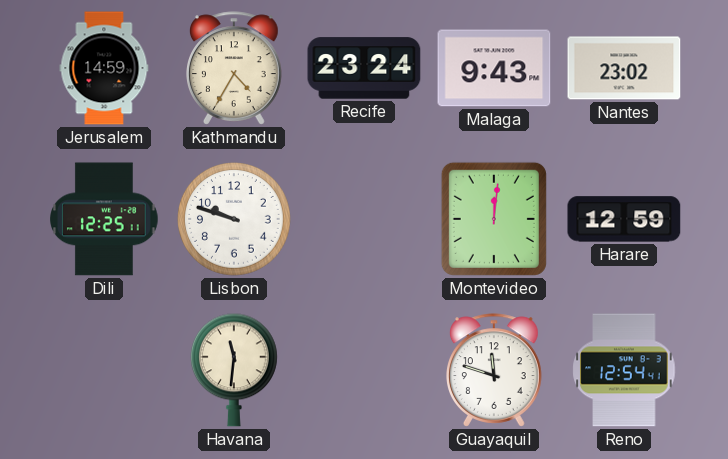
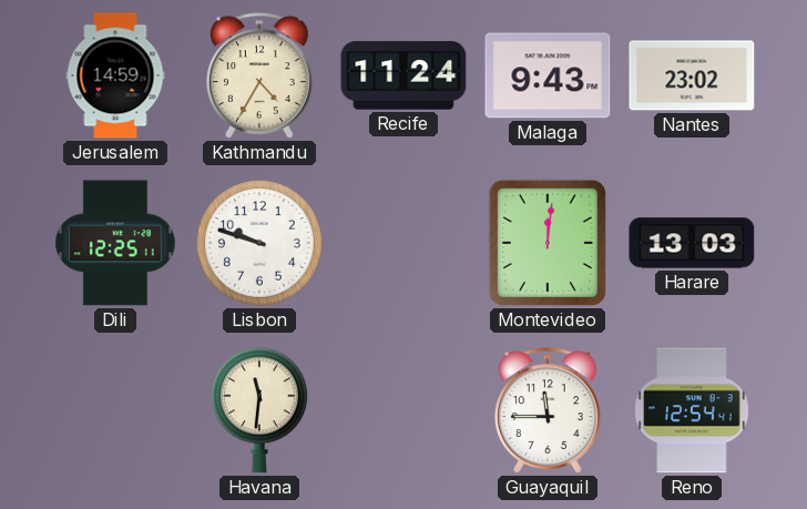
Recife: 23:24 -> 11:24
Harare: 12:59 -> 13:03
Guayaquil: 11:48 -> 11:45
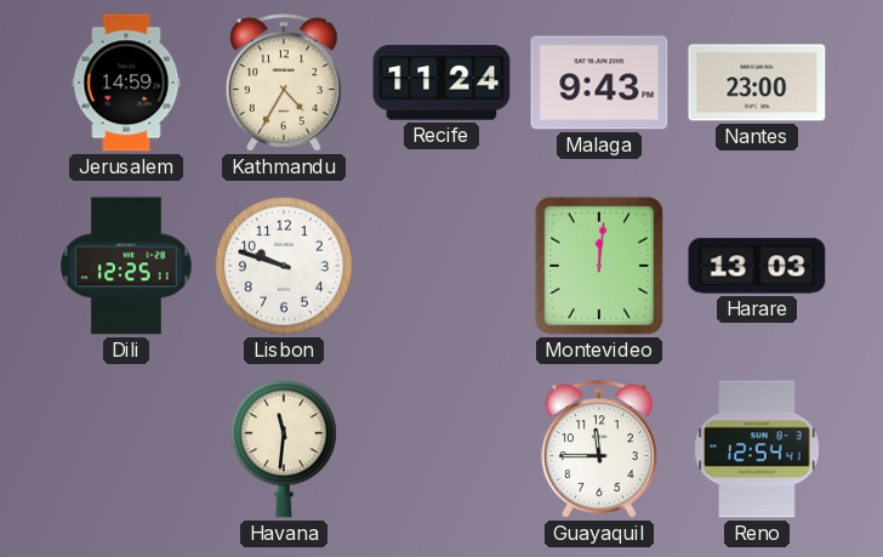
Nantes: 23:02 -> 23:00
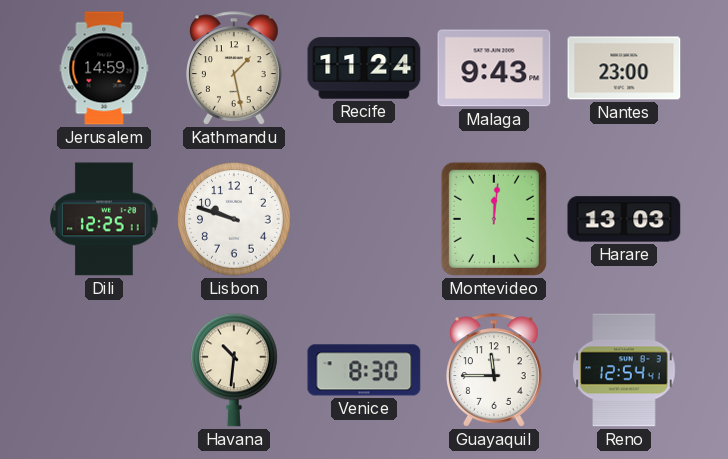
Kathmandu: 4:35 -> 1:28
Havana: 11:31 -> 10:31
Venice: none -> 8:30
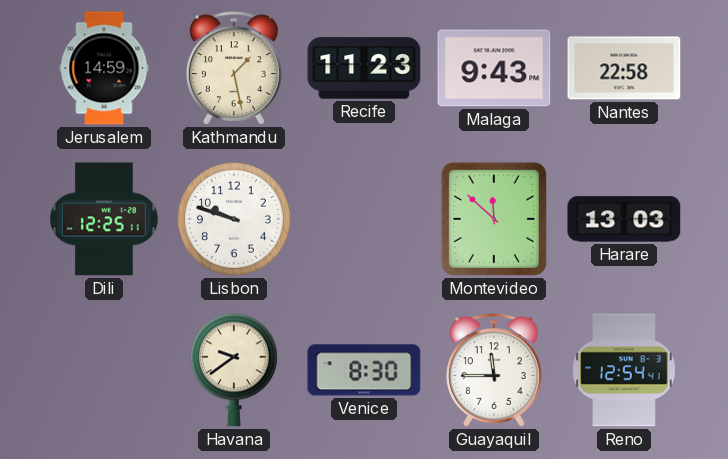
Recife: 11:24 -> 11:23
Nantes: 23:00 -> 22:58
Montevideo: 12:01 -> 11:52
Havana: 10:31 -> 9:39
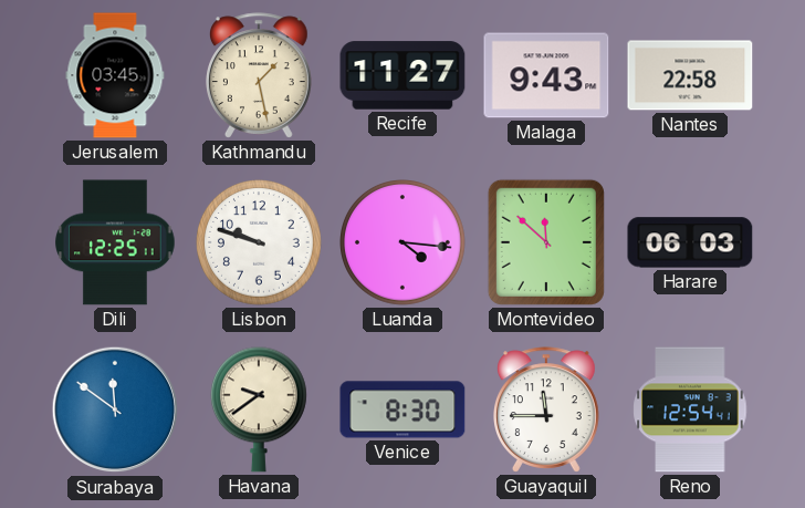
Jerusalem: 14:59 -> 03:45
Recife: 11:23 -> 11:27
Luanda: none -> 4:16
Harare: 13:03 -> 06:03
Surabaya: none -> 11:51
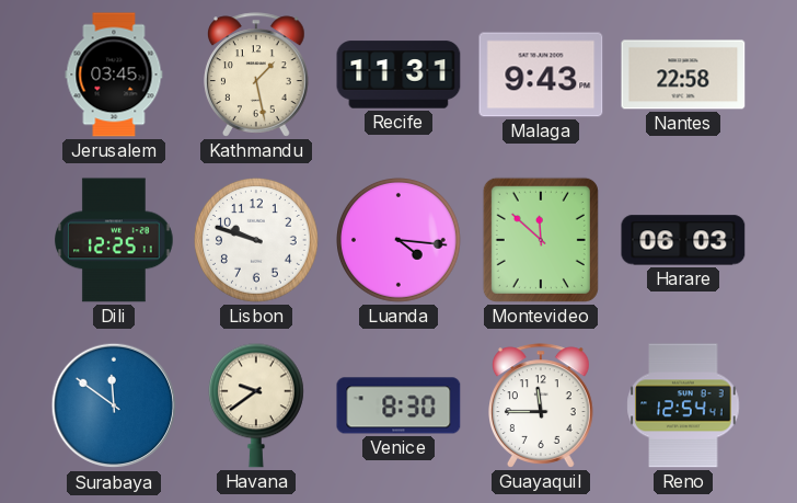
Recife: 11:27 -> 11:31
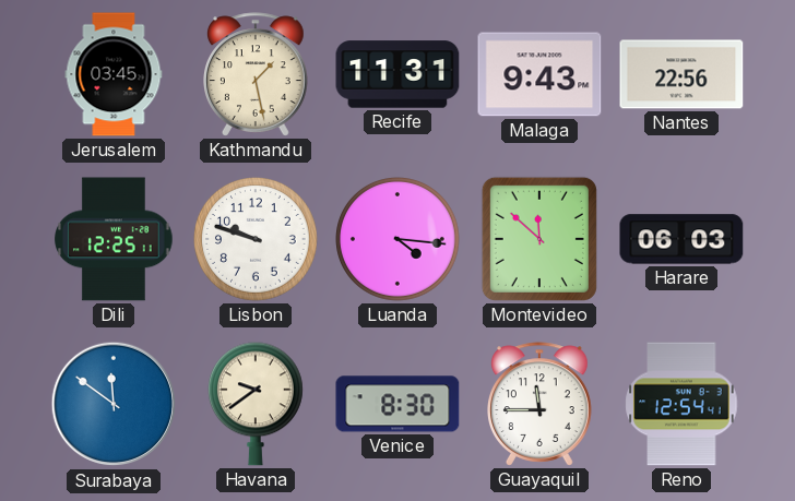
Nantes: 22:58 -> 22:56
